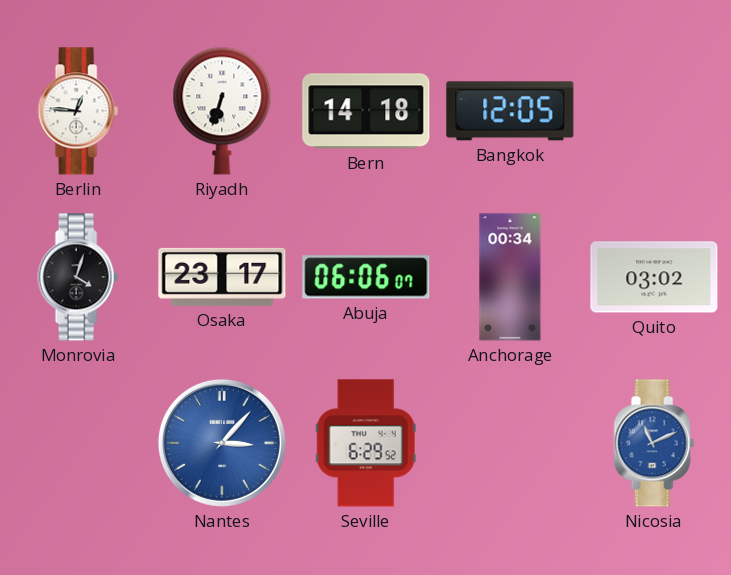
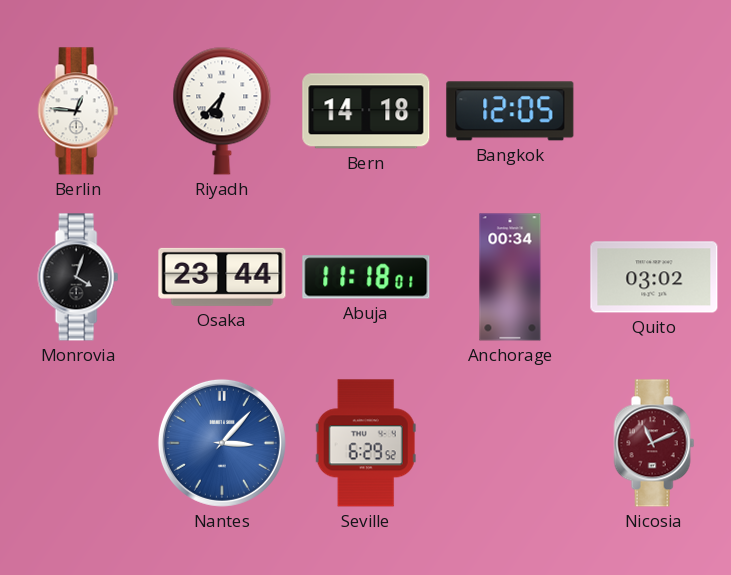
Riyadh: 6:33 -> 6:37
Osaka: 23:17 -> 23:44
Abuja: 06:06 -> 11:18
Nicosia dial: blue -> burgundy
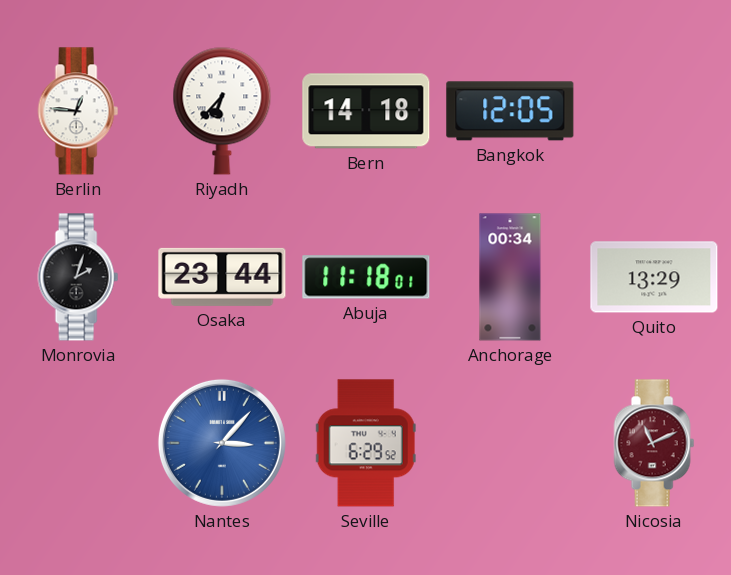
Monrovia: 4:03 -> 2:03
Quito: 03:02 -> 13:29
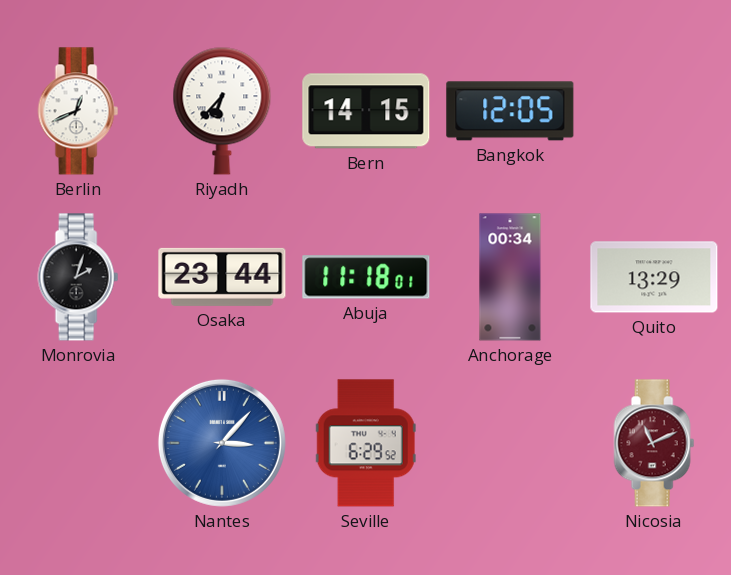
Berlin: 12:46 -> 12:41
Bern: 14:18 -> 14:15
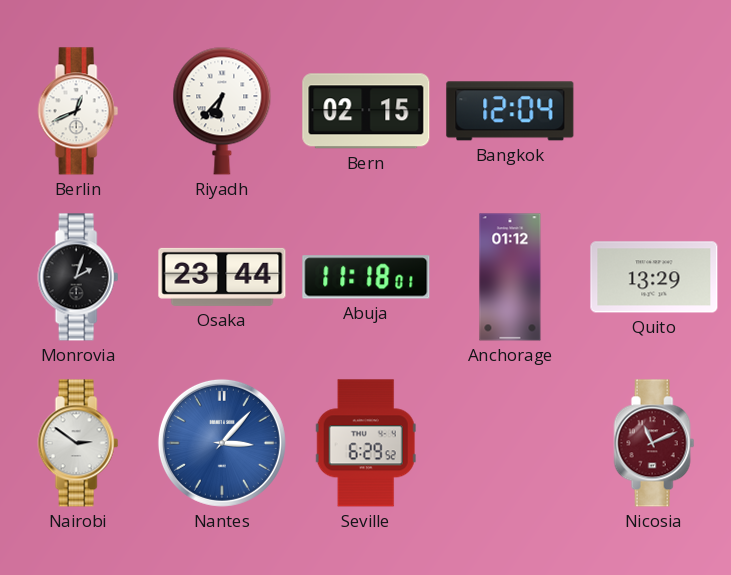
Bern: 14:15 -> 02:15
Bangkok: 12:05 -> 12:04
Anchorage: 00:34 -> 01:12
Nairobi: none -> 2:51
